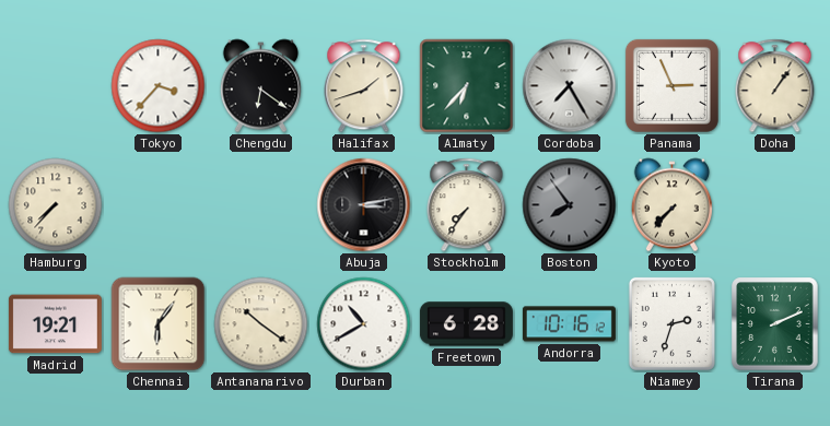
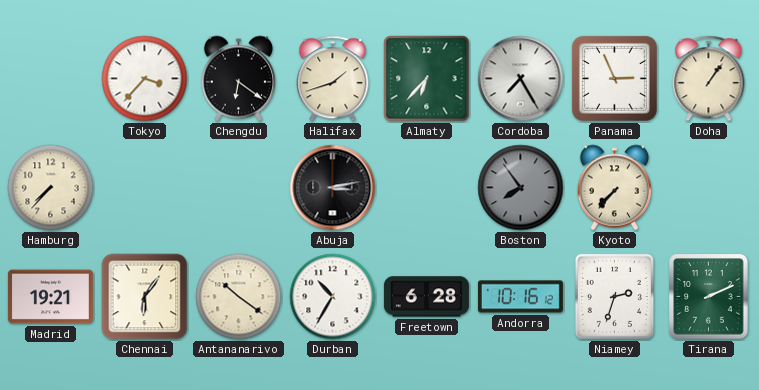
Stockholm: 7:36 -> none
Durban: 10:40 -> 10:35
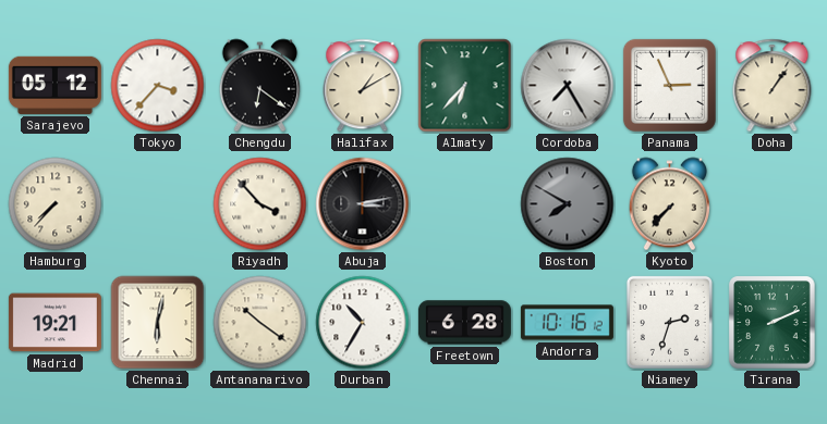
Sarajevo: none -> 05:12
Halifax: 1:42 -> 1:10
Riyadh: none -> 3:53
Boston: 7:54 -> 7:50
Chennai: 6:06 -> 6:02
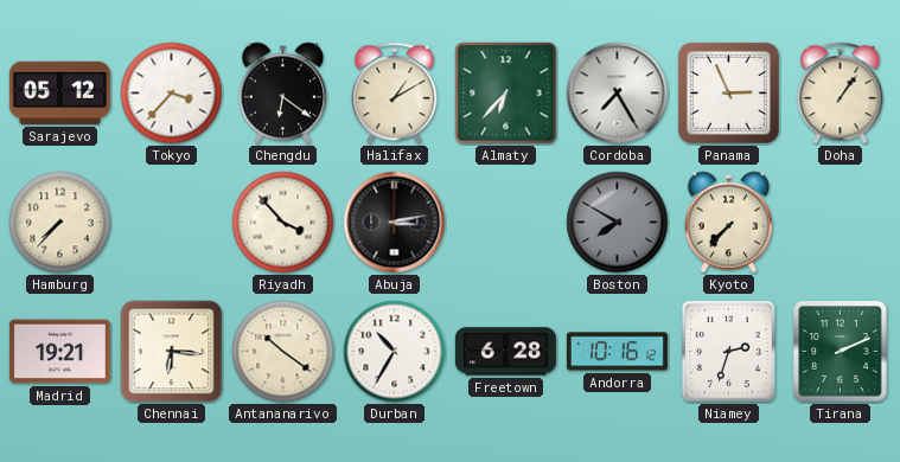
Chennai: 6:02 -> 6:16
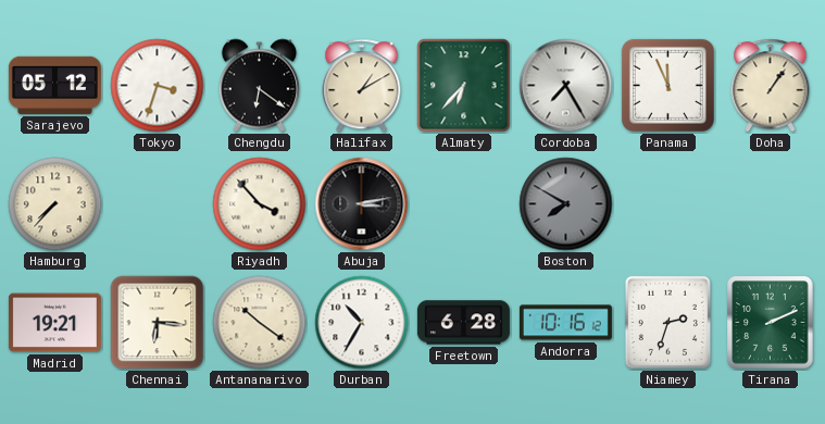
Tokyo: 3:37 -> 3:33
Panama: 2:56 -> 11:56
Kyoto: 7:37 -> none
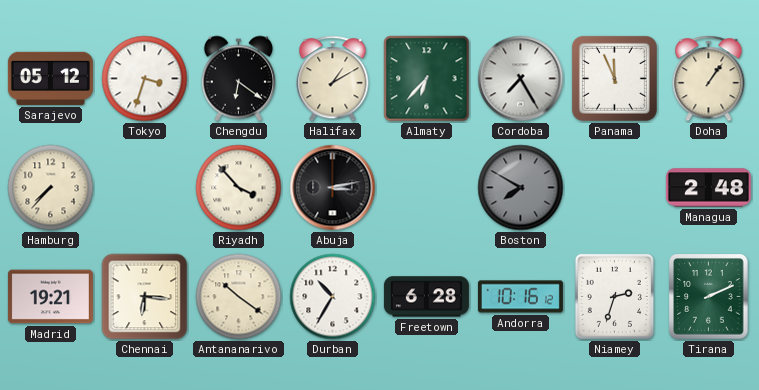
Managua: none -> 2:48
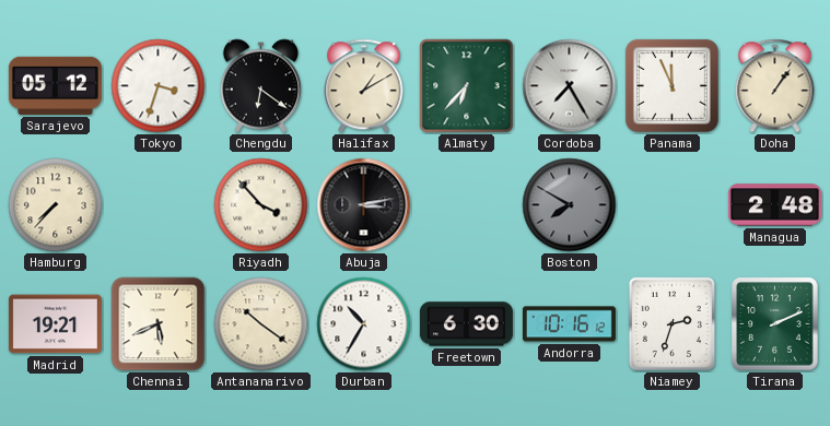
Chennai: 6:16 -> 5:41
Freetown: 6:28 -> 6:30
